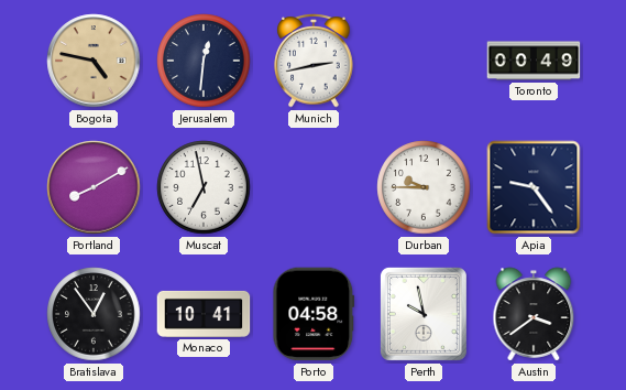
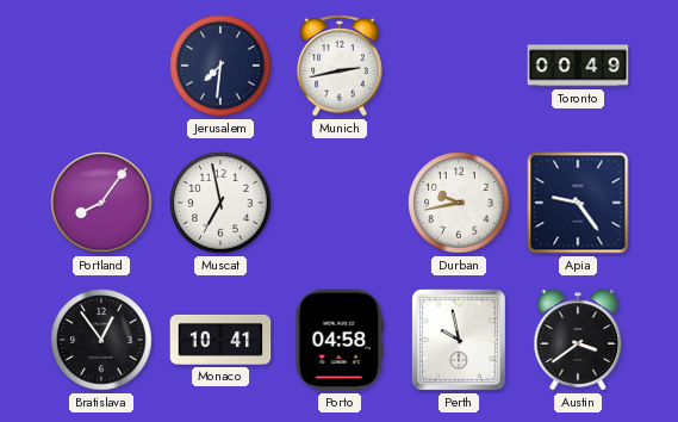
Bogota: 4:47 -> none
Jerusalem: 12:31 -> 7:31
Portland: 8:10 -> 8:06
Durban: 9:45 -> 9:43
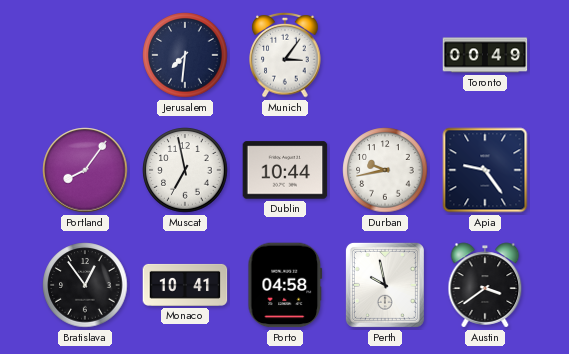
Munich: 2:43 -> 3:06
Dublin: none -> 10:44
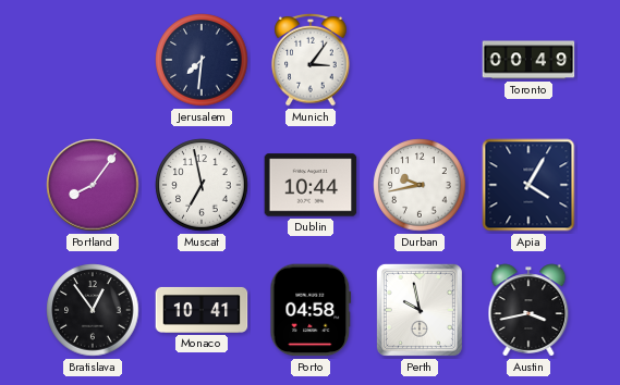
Apia: 9:24 -> 4:05
Austin: 3:39 -> 3:43
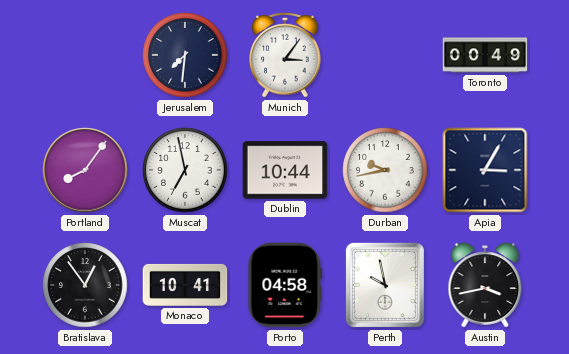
Apia: 4:05 -> 3:05
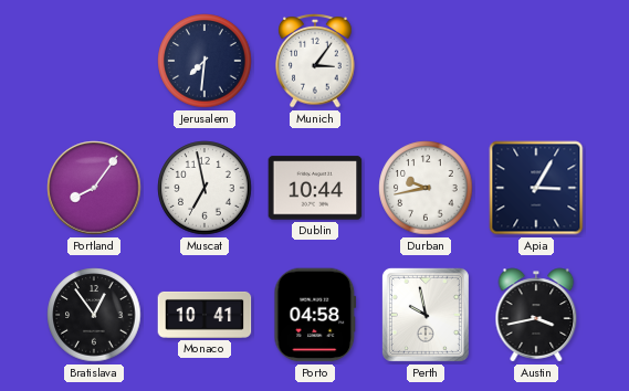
Toronto: 00:49 -> none
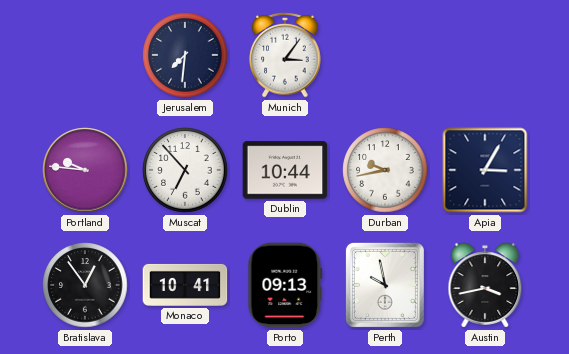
Portland: 8:06 -> 9:46
Muscat: 6:58 -> 6:53
Porto: 04:58 -> 09:13
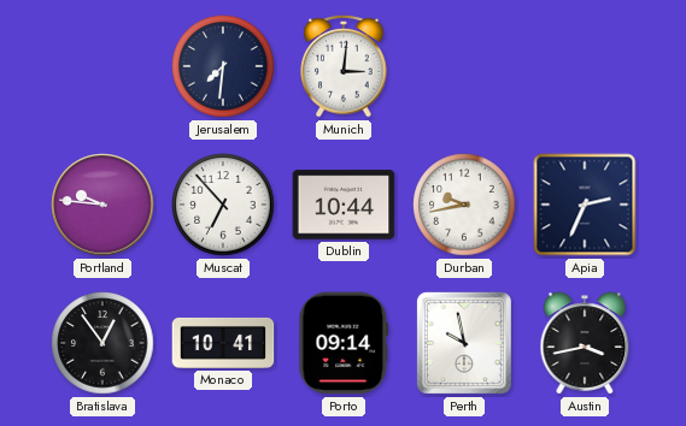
Munich: 3:06 -> 3:01
Apia: 3:05 -> 2:34
Porto: 09:13 -> 09:14
